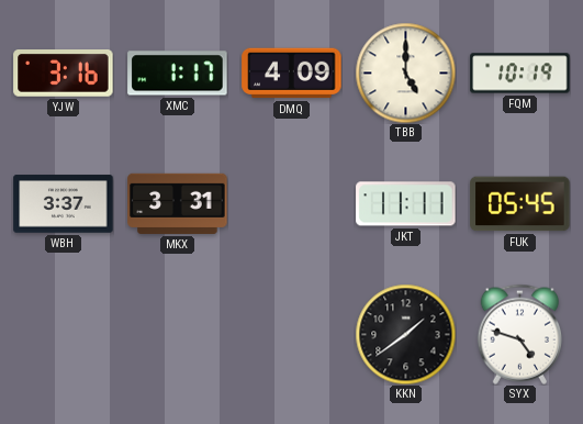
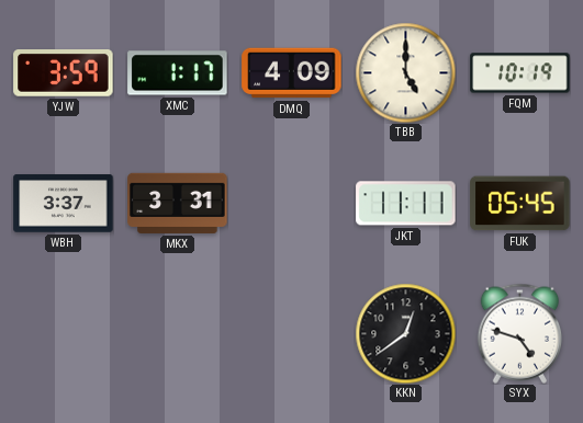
YJW: 3:16 -> 3:59
KKN: 1:39 -> 12:39
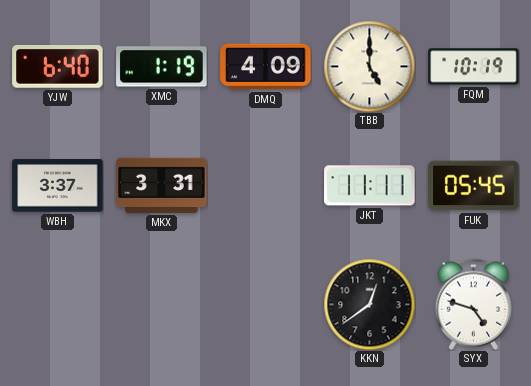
YJW: 3:59 -> 6:40
XMC: 1:17 -> 1:19
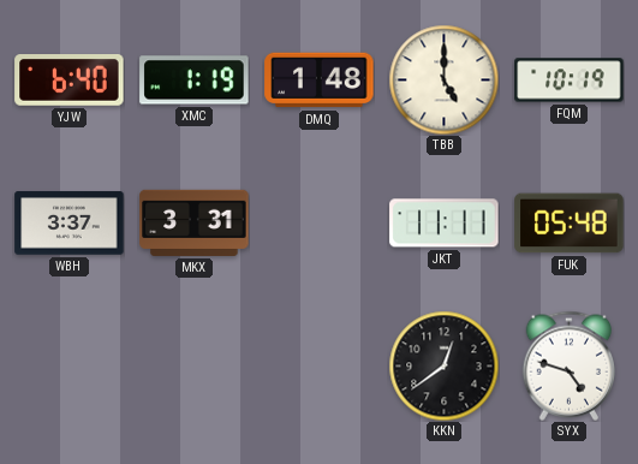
DMQ: 4:09 -> 1:48
FUK: 05:45 -> 05:48
